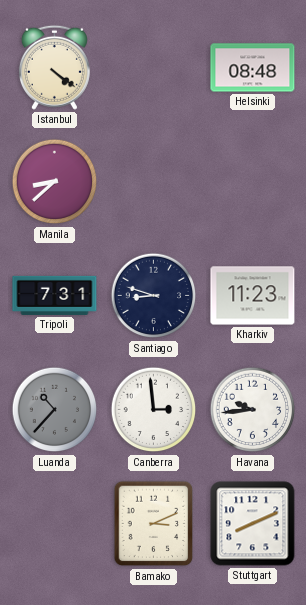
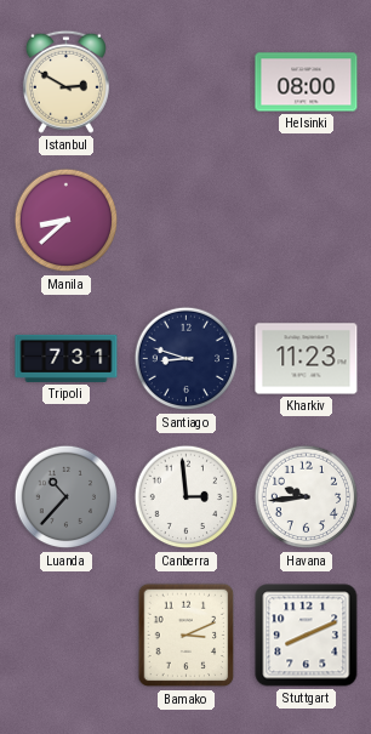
Istanbul: 4:21 -> 2:50
Helsinki: 08:48 -> 08:00
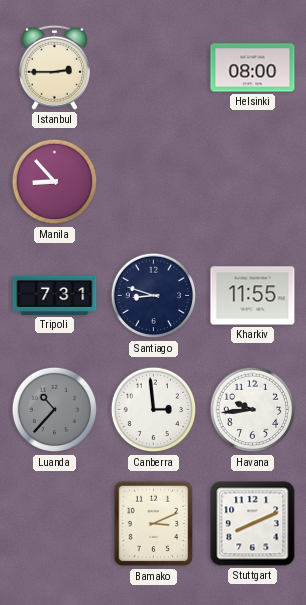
Istanbul: 2:50 -> 2:45
Manila: 8:38 -> 8:53
Kharkiv: 11:23 -> 11:55
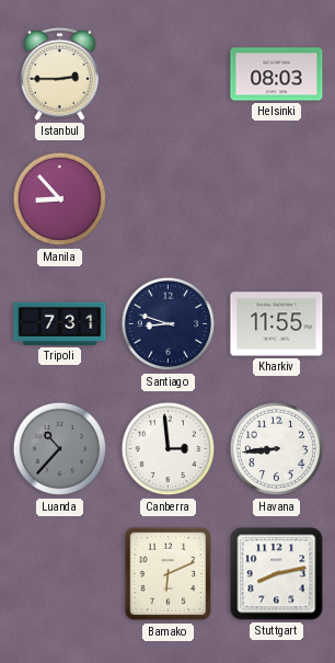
Helsinki: 08:00 -> 08:03
Havana: 9:44 -> 8:44
Bamako: 3:11 -> 6:11
Stuttgart: 8:11 -> 8:13
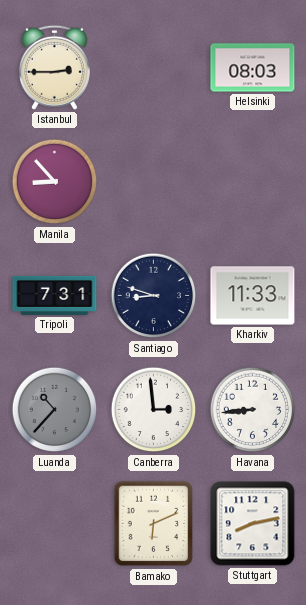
Kharkiv: 11:55 -> 11:33
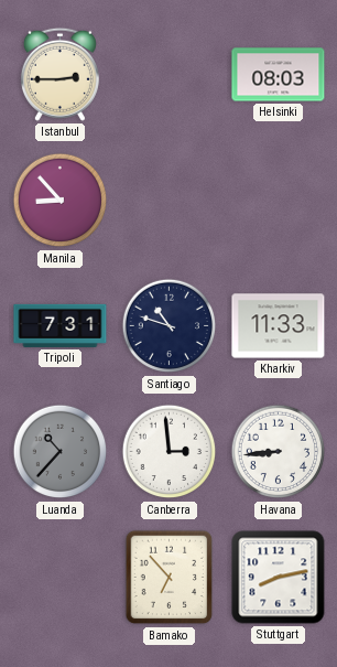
Santiago: 8:48 -> 10:48
Bamako: 6:11 -> 6:53
